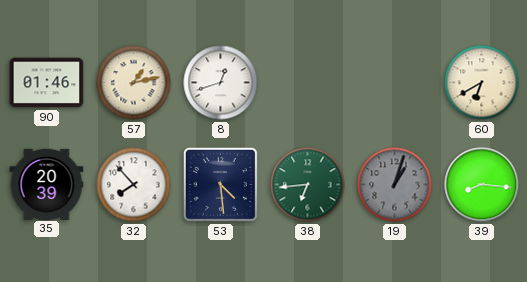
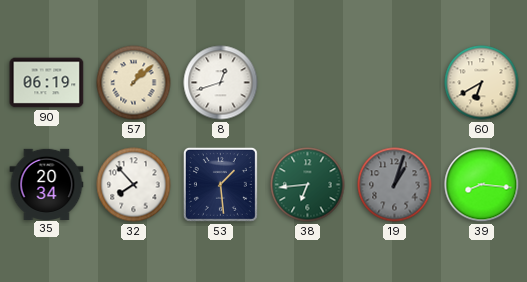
90: 01:46 -> 06:19
57: 1:13 -> 1:08
35: 20:39 -> 20:34
53: 4:29 -> 1:29
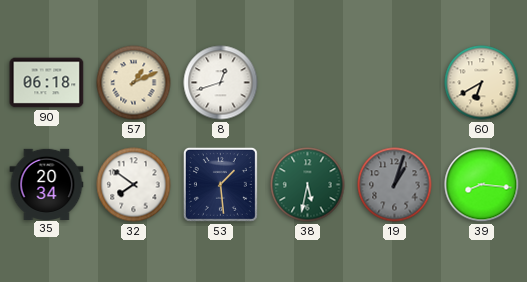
90: 06:19 -> 06:18
57: 1:08 -> 1:11
32: 7:53 -> 7:51
38: 6:44 -> 5:32
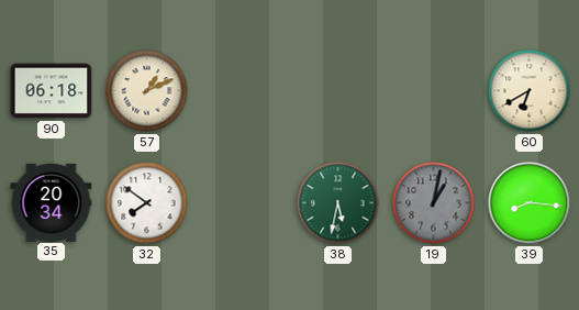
8: 12:42 -> none
53: 1:29 -> none
19: 1:03 -> 1:02
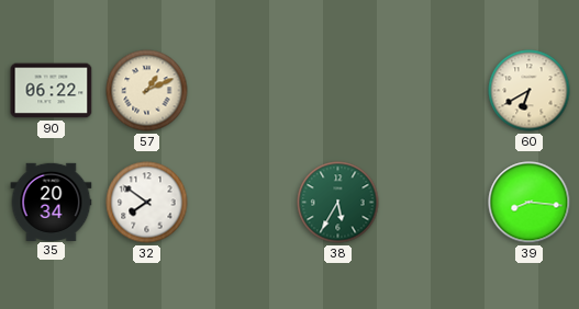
90: 06:18 -> 06:22
38: 5:32 -> 5:35
19: 1:02 -> none
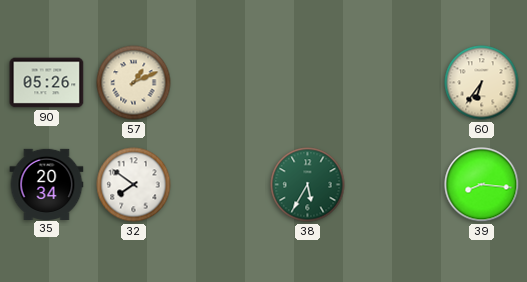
90: 06:22 -> 05:26
60: 6:40 -> 6:36
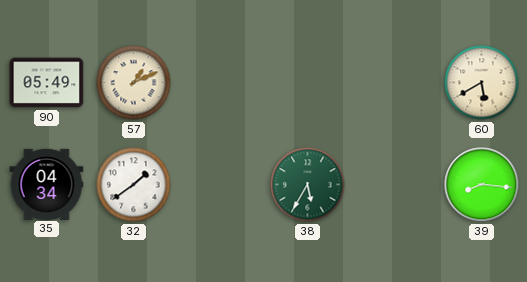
90: 05:26 -> 05:49
60: 6:36 -> 5:40
35: 20:34 -> 04:34
32: 7:51 -> 1:39
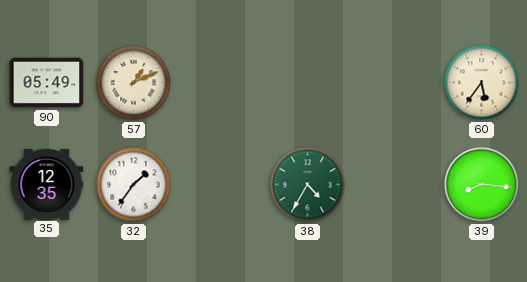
60: 5:40 -> 5:36
35: 04:34 -> 12:35
32: 1:39 -> 1:36
38: 5:35 -> 4:35
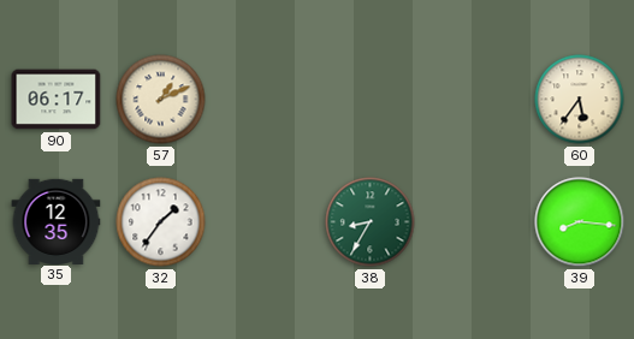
90: 05:49 -> 06:17
38: 4:35 -> 8:35
